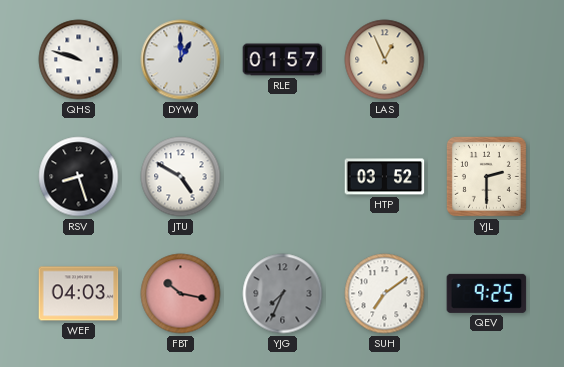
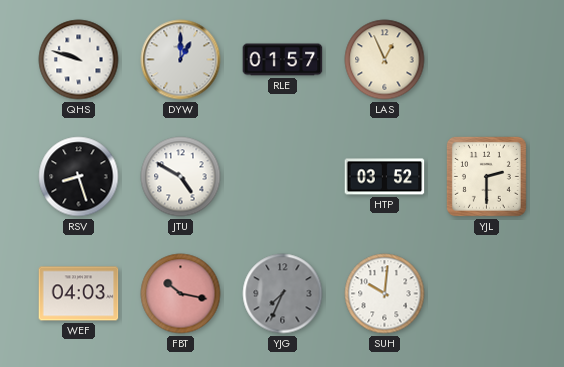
SUH: 7:09 -> 10:01
QEV: 9:25 -> none
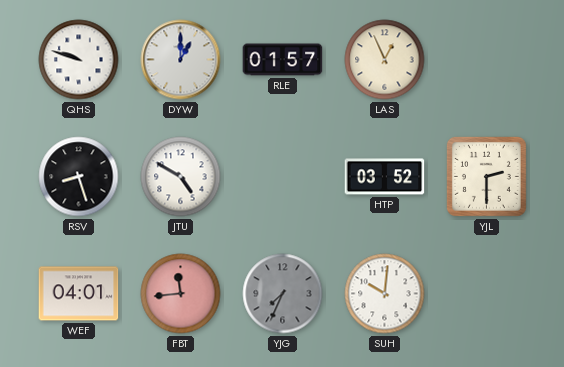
WEF: 04:03 -> 04:01
FBT: 10:17 -> 11:44
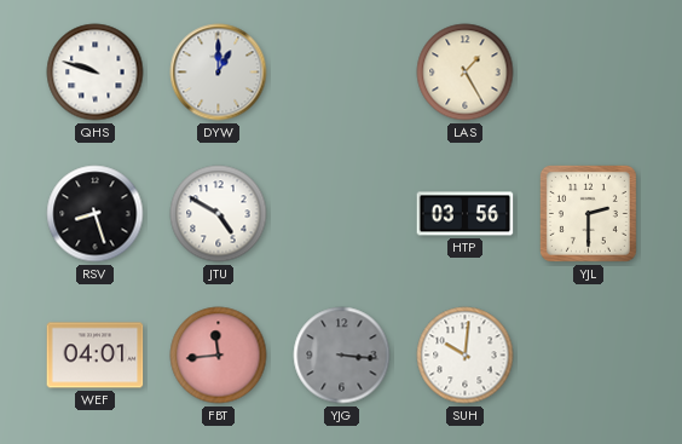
RLE: 01:57 -> none
LAS: 12:56 -> 1:25
HTP: 03:52 -> 03:56
YJG: 7:34 -> 3:16
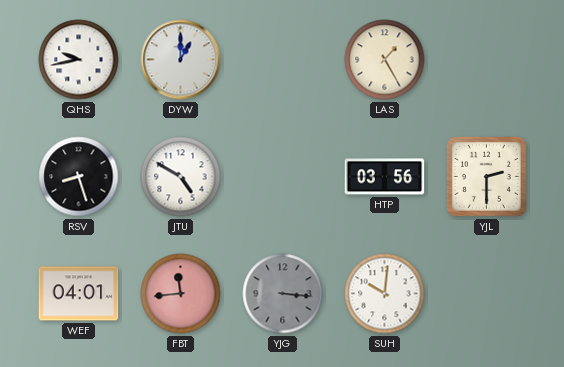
QHS: 9:48 -> 9:43
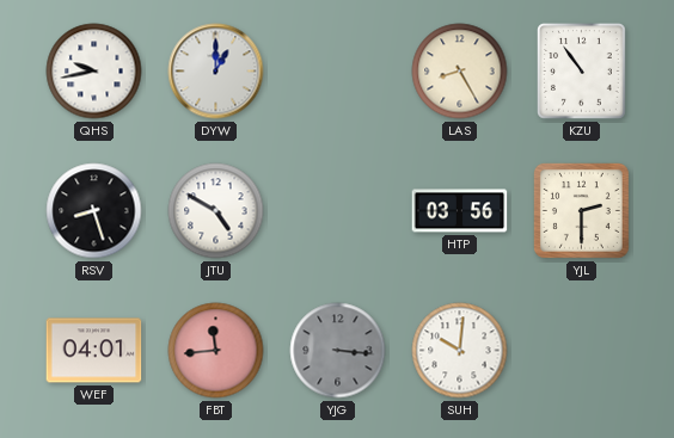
LAS: 1:25 -> 8:25
KZU: none -> 10:54
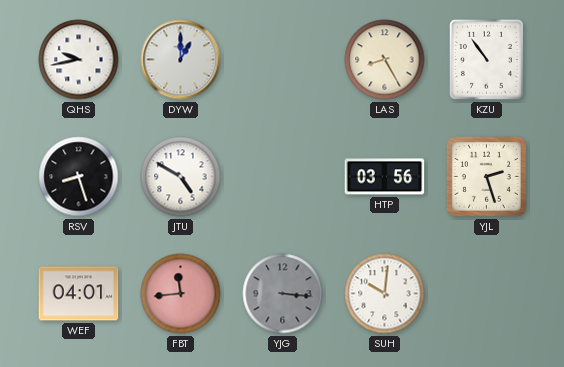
YJL: 2:30 -> 2:27
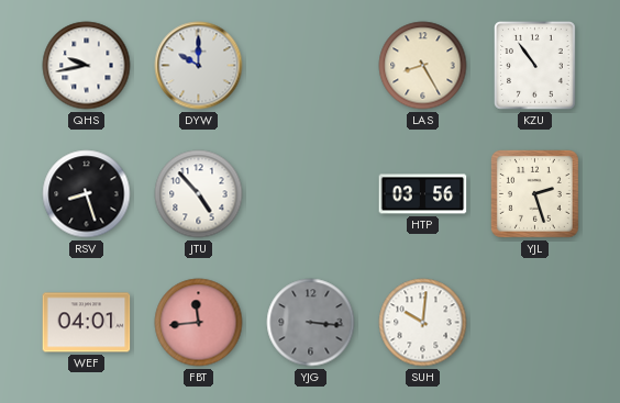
DYW: 1:00 -> 10:00
JTU: 4:50 -> 4:53
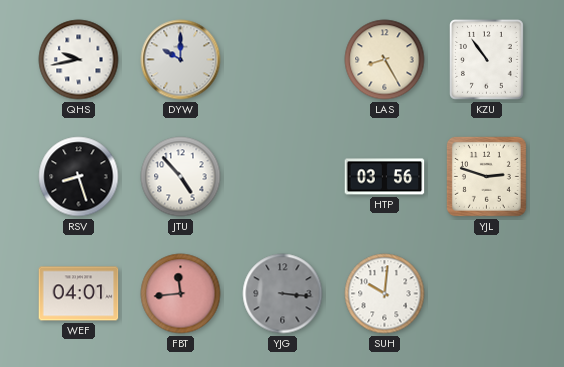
YJL: 2:27 -> 2:48
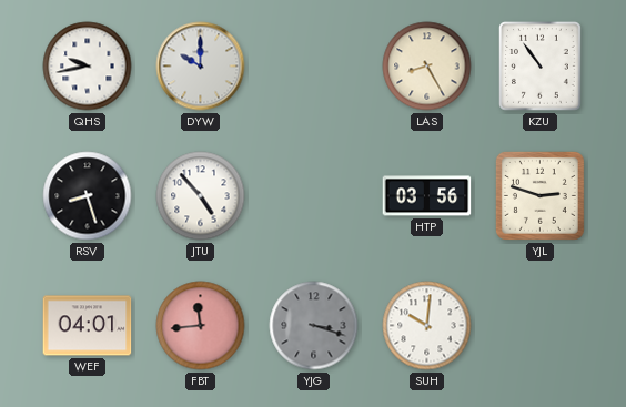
YJG: 3:16 -> 3:18
